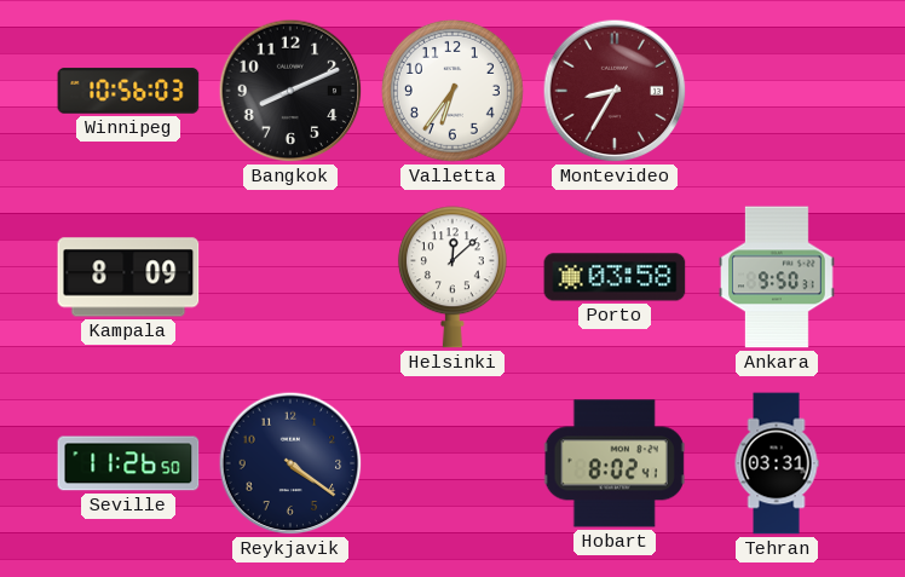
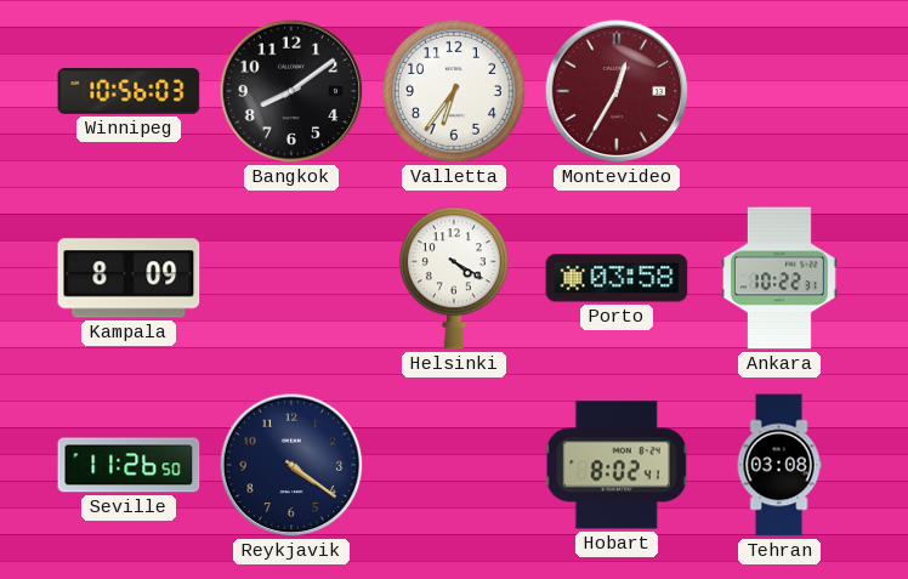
Bangkok: 8:11 -> 8:09
Montevideo: 8:35 -> 12:35
Helsinki: 12:08 -> 4:20
Ankara: 9:50 -> 10:22
Tehran: 03:31 -> 03:08
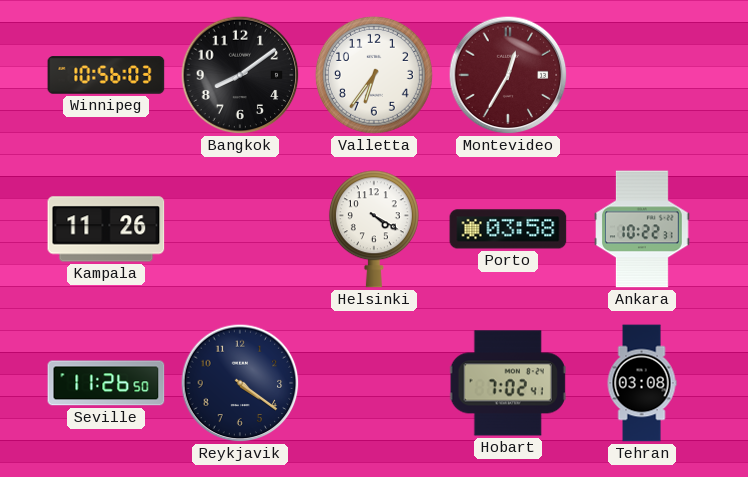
Kampala: 8:09 -> 11:26
Hobart: 8:02 -> 7:02
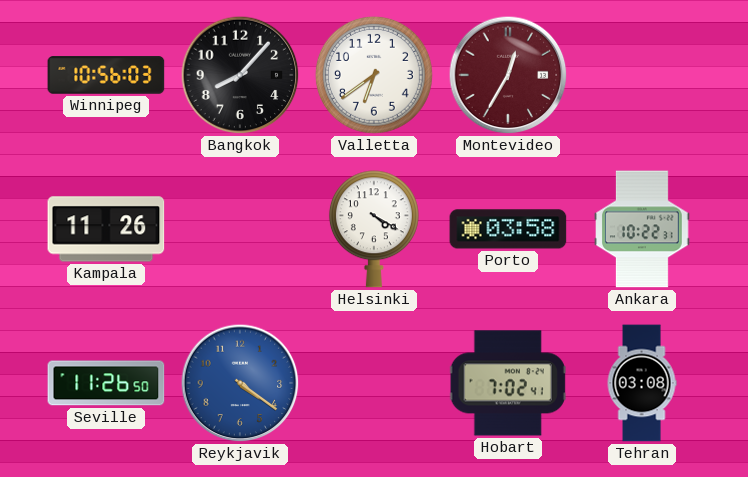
Bangkok: 8:09 -> 8:07
Valletta: 6:36 -> 6:39
Reykjavik dial: navy -> blue
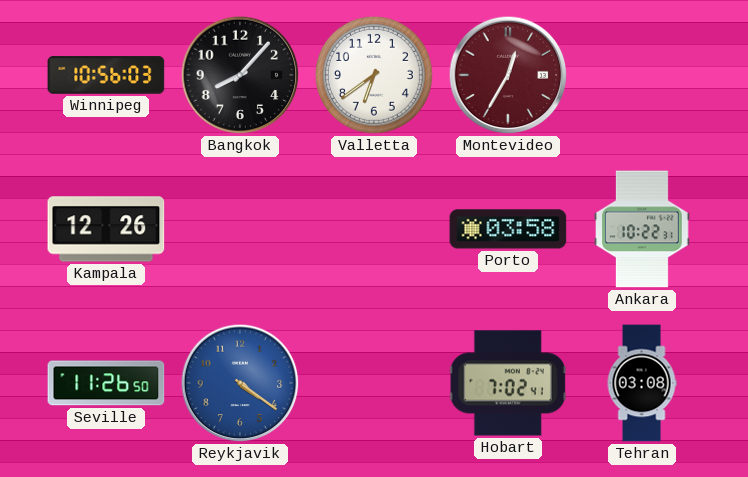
Kampala: 11:26 -> 12:26
Helsinki: 4:20 -> none
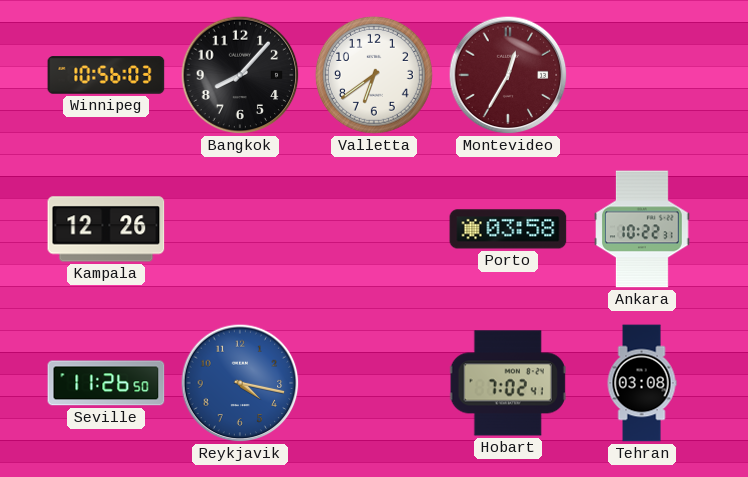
Reykjavik: 4:21 -> 4:17
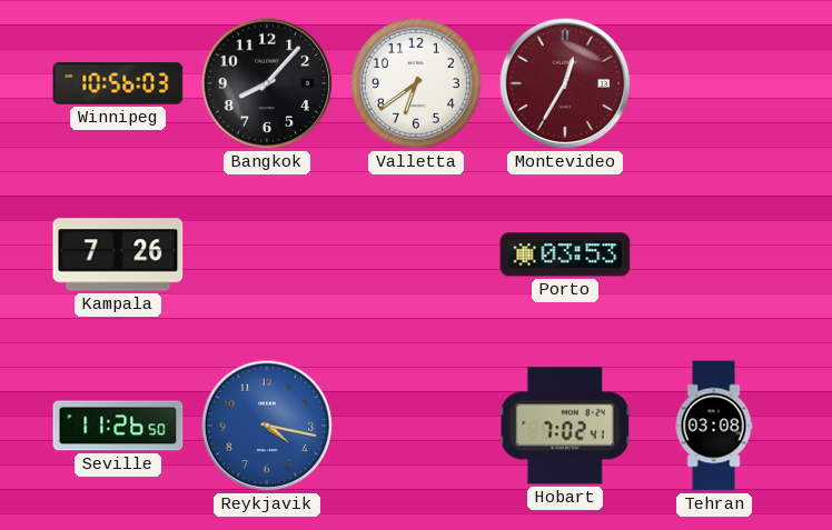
Kampala: 12:26 -> 7:26
Porto: 03:58 -> 03:53
Ankara: 10:22 -> none
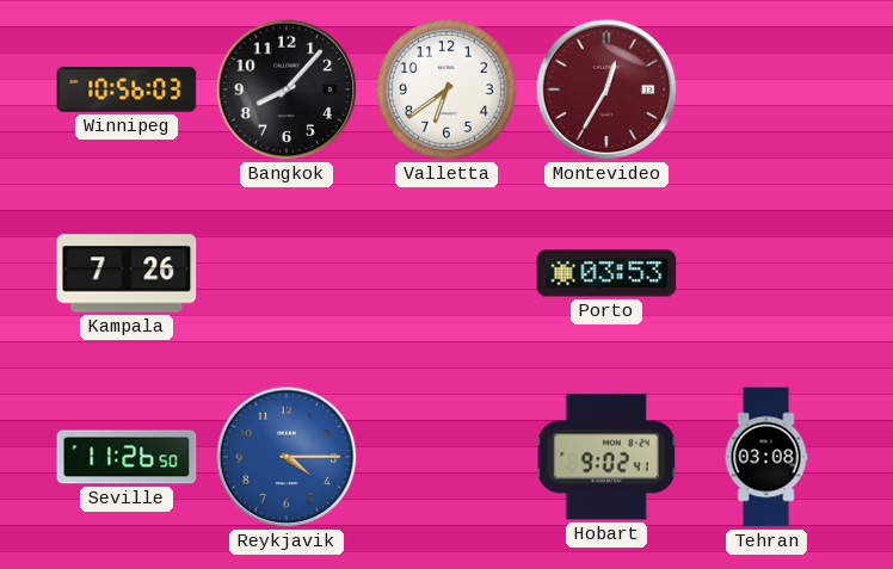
Reykjavik: 4:17 -> 4:15
Hobart: 7:02 -> 9:02
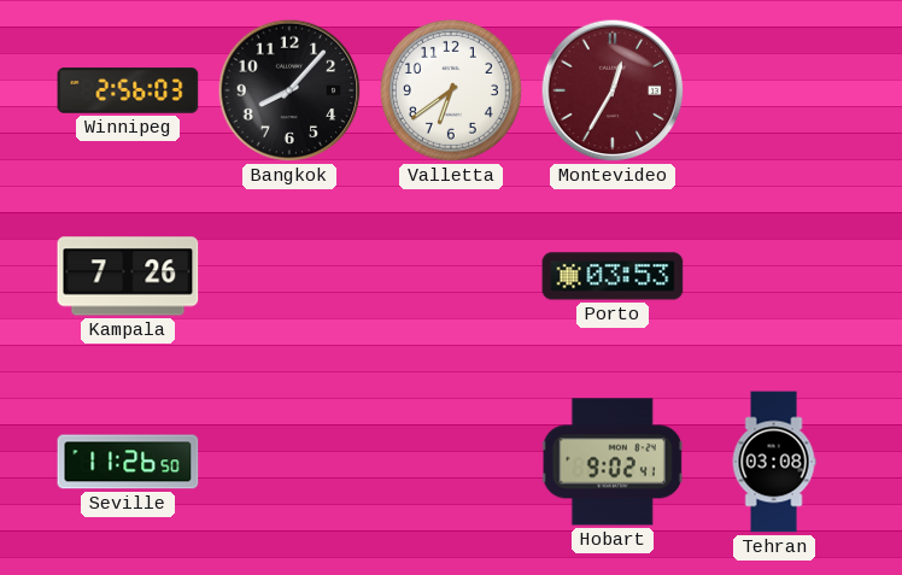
Winnipeg: 10:56 -> 2:56
Reykjavik: 4:15 -> none
